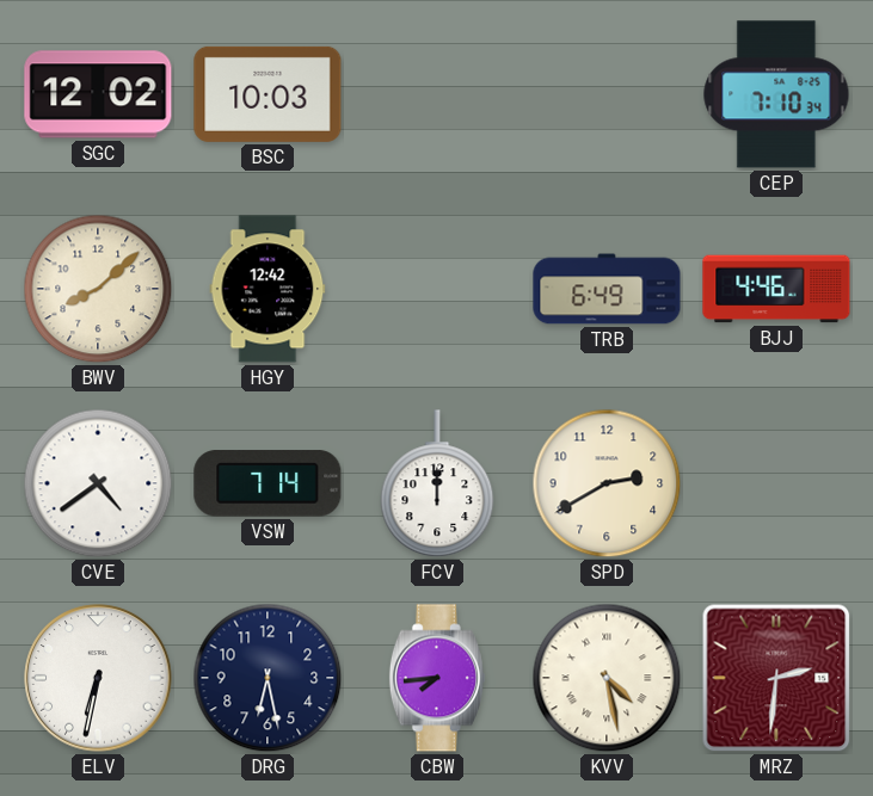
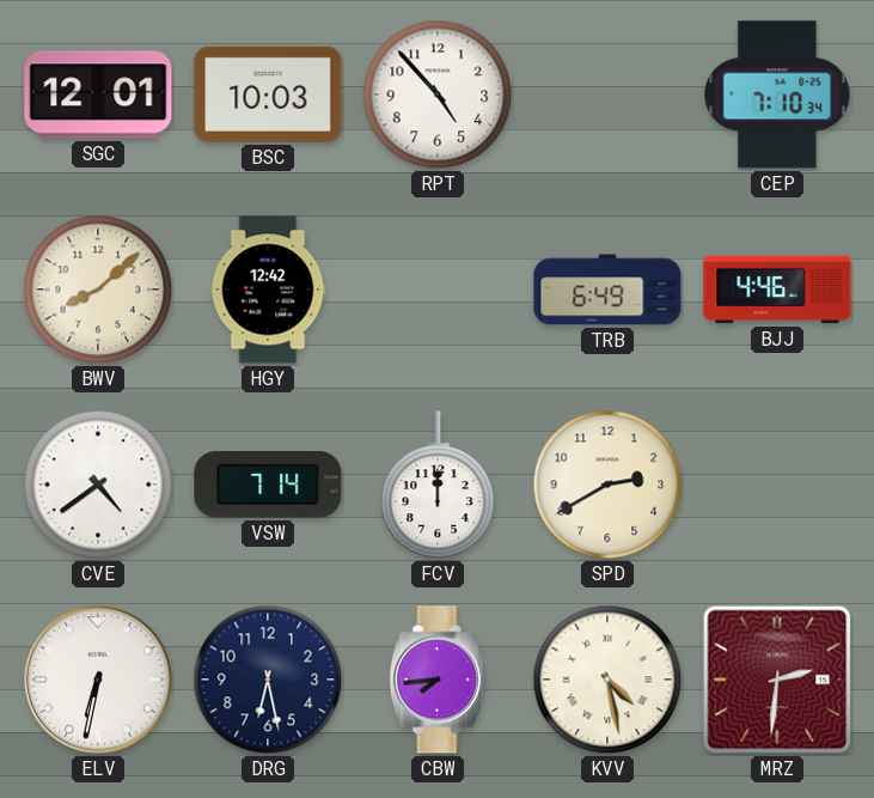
SGC: 12:02 -> 12:01
RPT: none -> 4:53
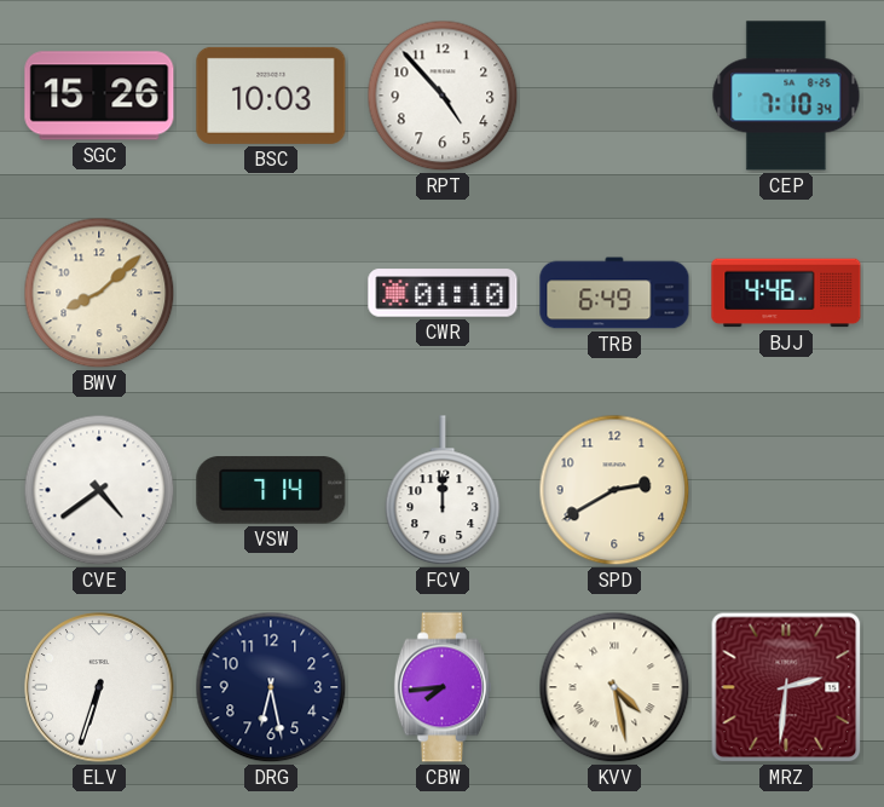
SGC: 12:01 -> 15:26
HGY: 12:42 -> none
CWR: none -> 01:10
ELV: 6:32 -> 6:33
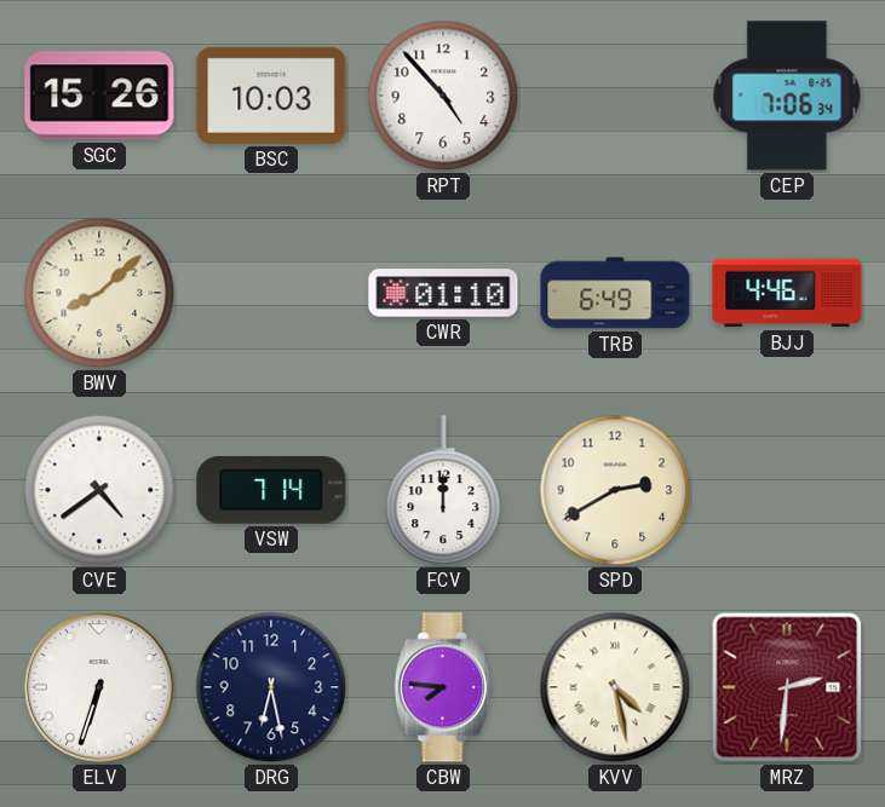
CEP: 7:10 -> 7:06
CBW: 7:44 -> 7:46
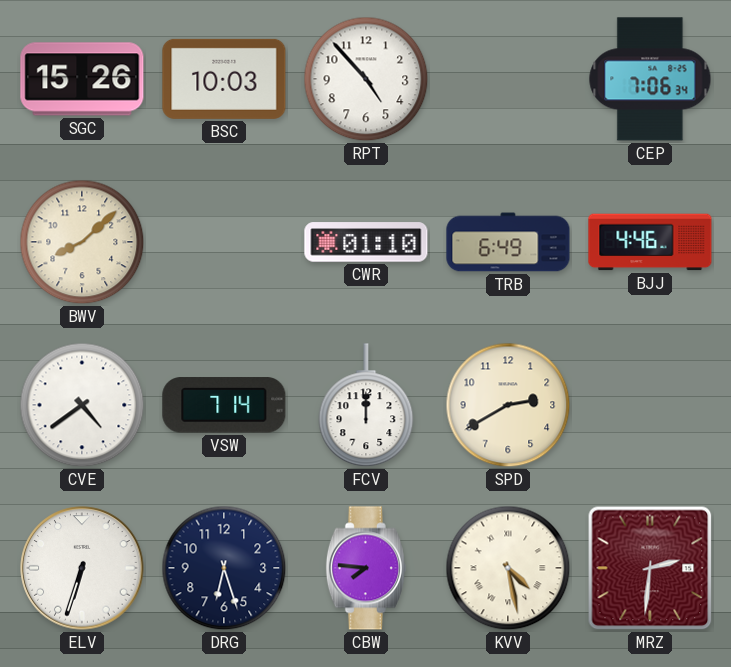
DRG: 6:28 -> 6:27
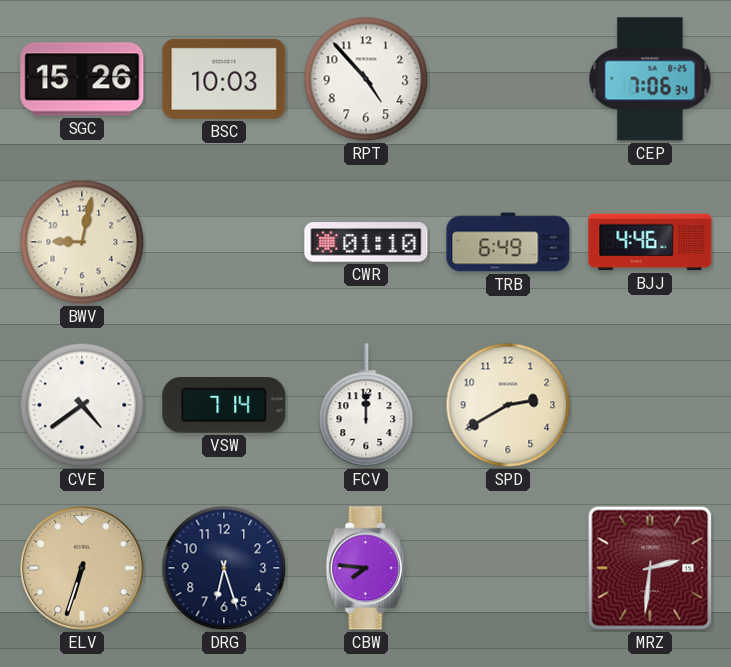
BWV: 8:08 -> 9:02
ELV dial: white -> champagne
KVV: 4:28 -> none
